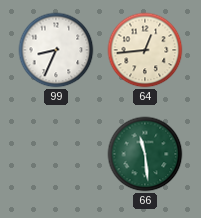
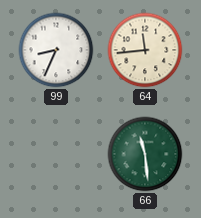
64: 12:44 -> 11:44
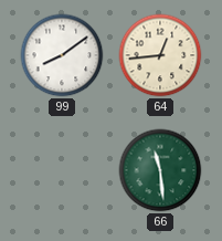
99: 8:34 -> 8:09
64: 11:44 -> 12:44
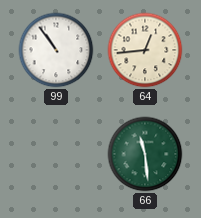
99: 8:09 -> 10:54
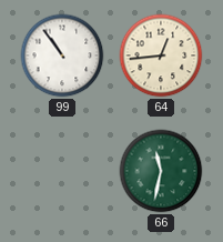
66: 11:29 -> 11:32
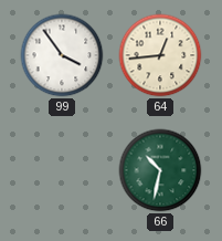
99: 10:54 -> 3:54
66: 11:32 -> 10:32
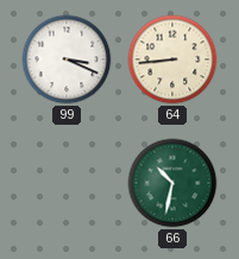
99: 3:54 -> 3:19
64: 12:44 -> 8:44
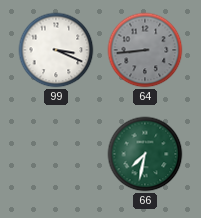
64 dial: cream -> grey
66: 10:32 -> 7:32
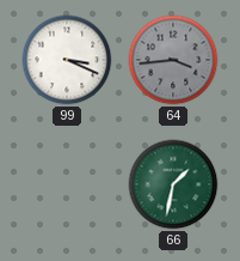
64: 8:44 -> 3:44
66: 7:32 -> 1:32
